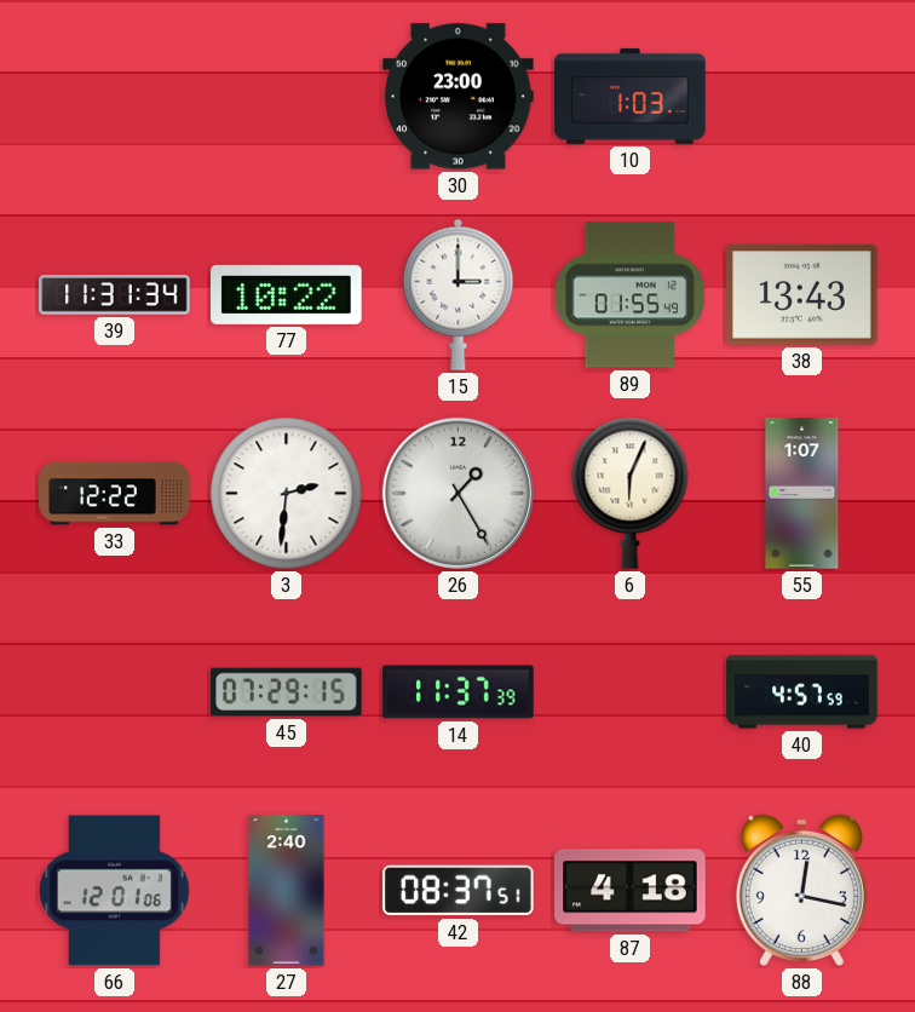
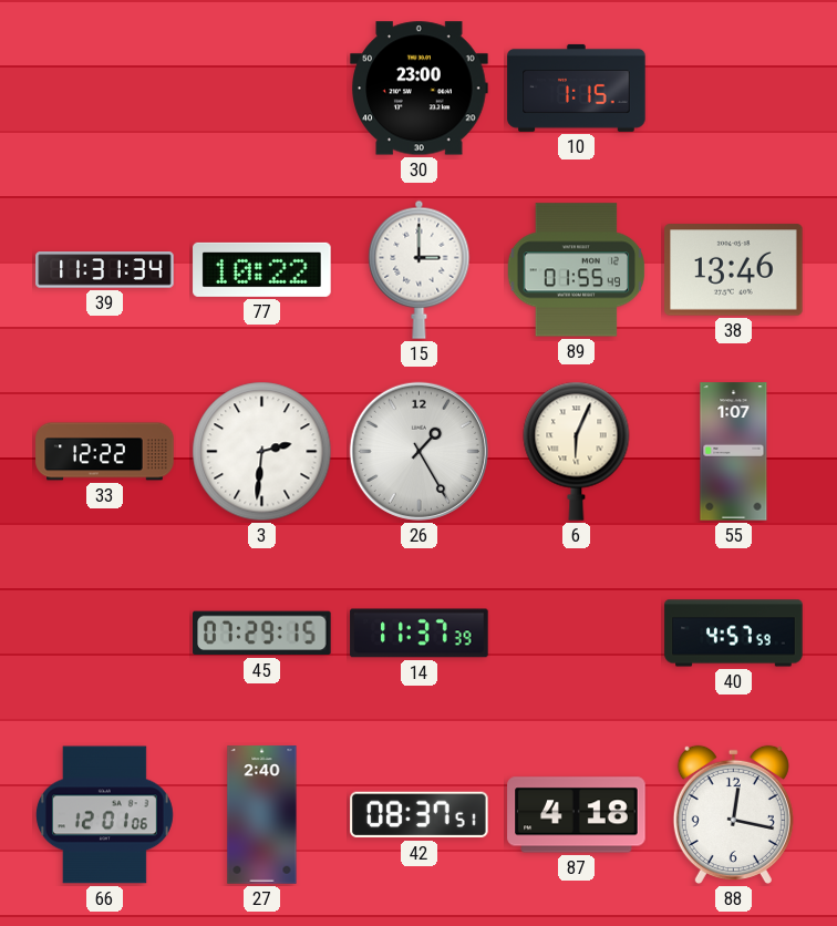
10: 1:03 -> 1:15
38: 13:43 -> 13:46
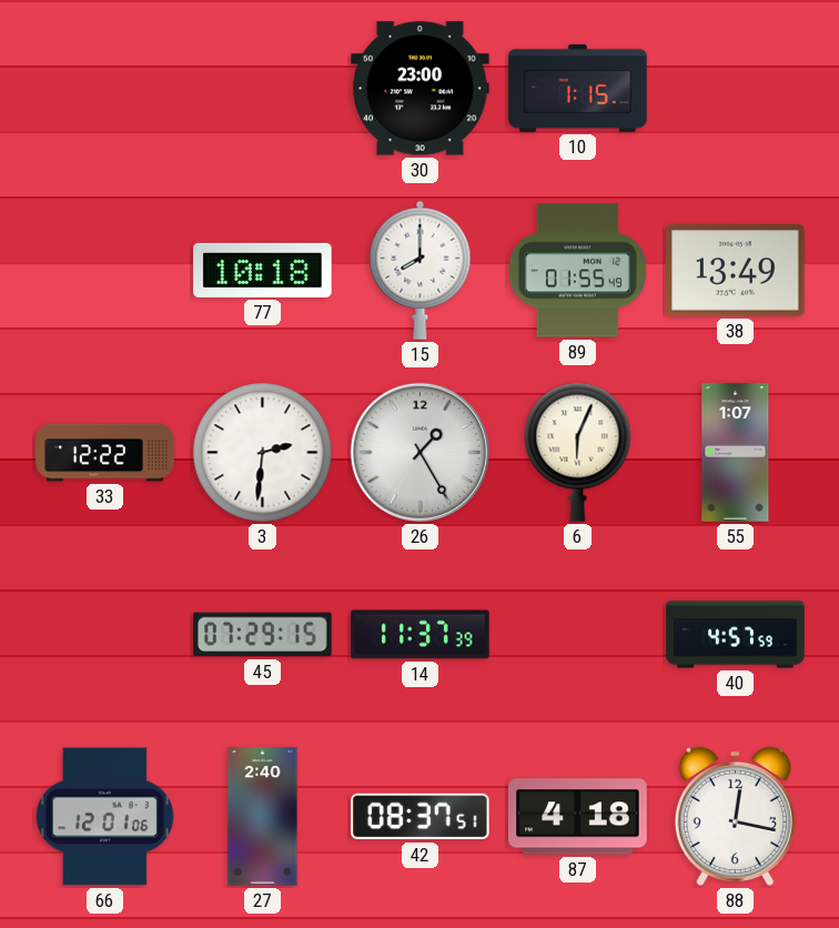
39: 11:31 -> none
77: 10:22 -> 10:18
15: 3:00 -> 8:00
38: 13:46 -> 13:49
